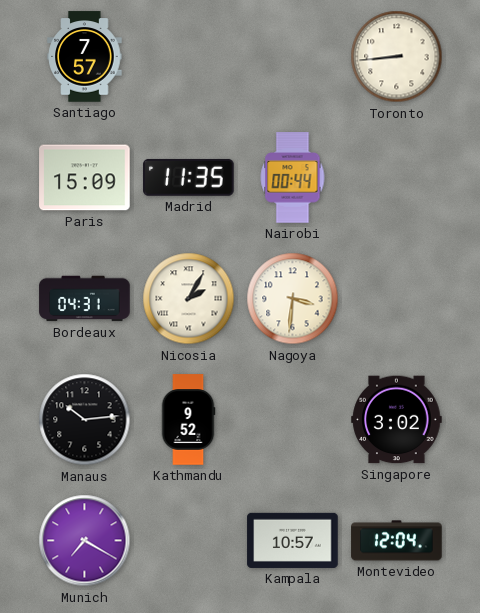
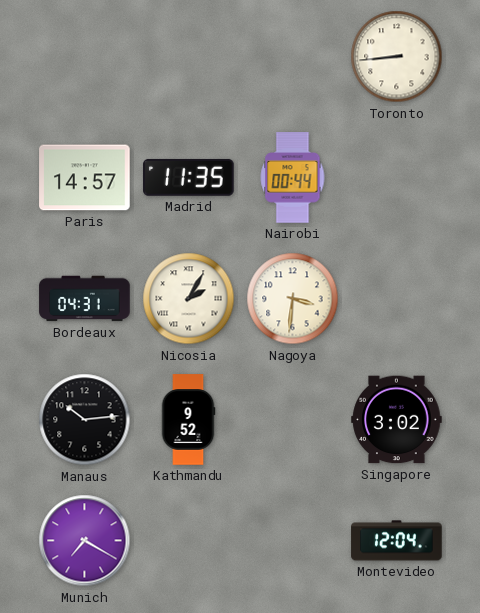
Santiago: 7:57 -> none
Paris: 15:09 -> 14:57
Kampala: 10:57 -> none
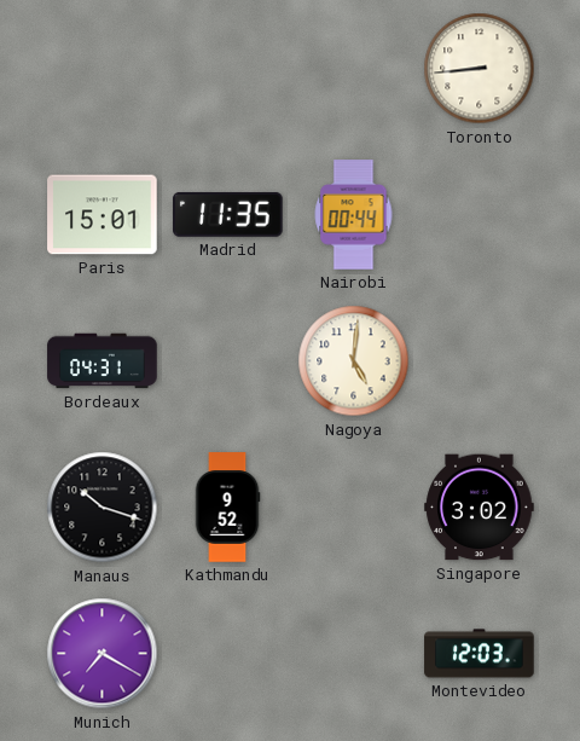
Paris: 14:57 -> 15:01
Nicosia: 2:05 -> none
Nagoya: 3:31 -> 5:01
Manaus: 10:14 -> 10:18
Montevideo: 12:04 -> 12:03
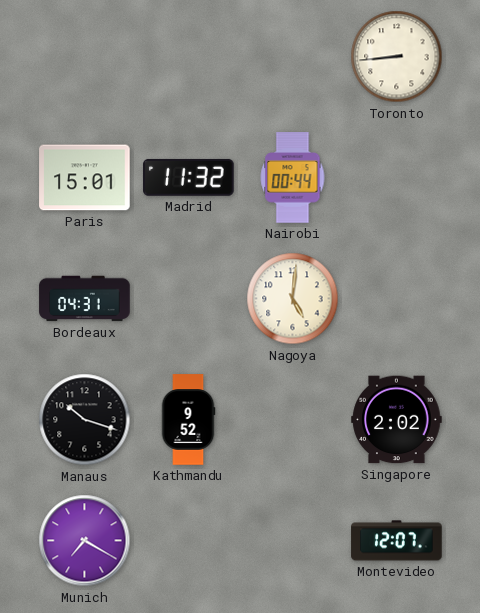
Madrid: 11:35 -> 11:32
Singapore: 3:02 -> 2:02
Montevideo: 12:03 -> 12:07
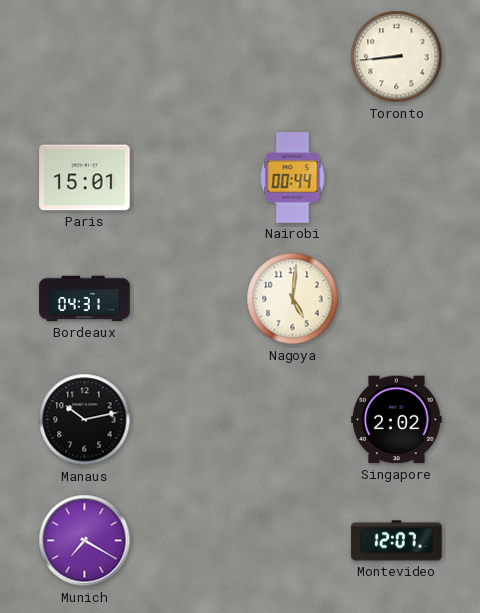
Madrid: 11:32 -> none
Manaus: 10:18 -> 10:13
Kathmandu: 9:52 -> none
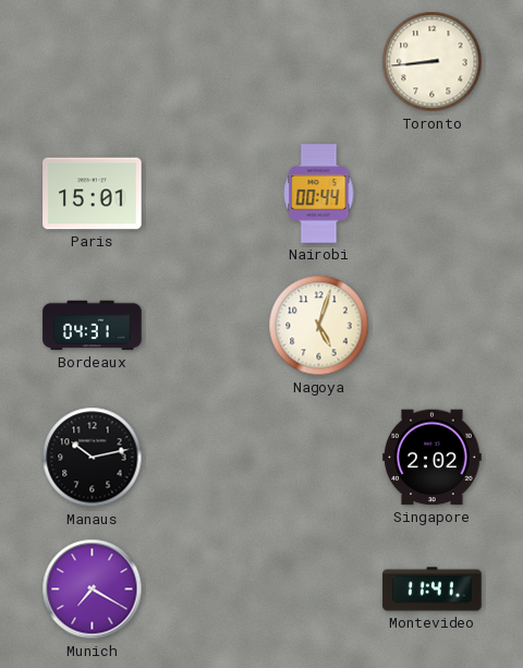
Nagoya: 5:01 -> 5:03
Montevideo: 12:07 -> 11:41
